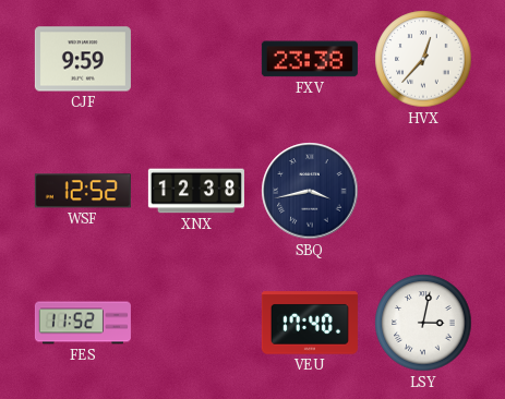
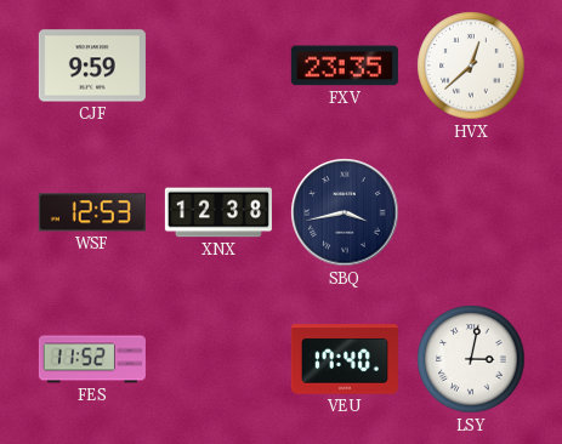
FXV: 23:38 -> 23:35
HVX: 12:37 -> 12:38
WSF: 12:52 -> 12:53
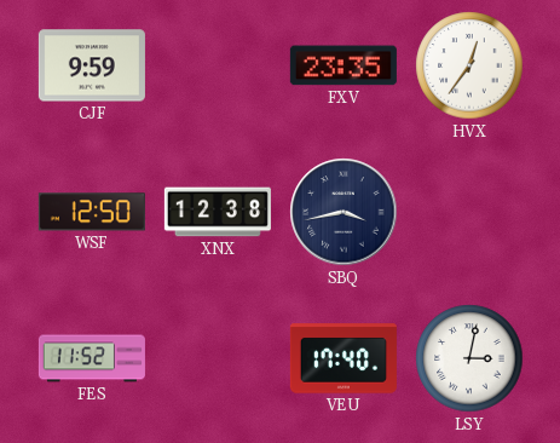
HVX: 12:38 -> 12:36
WSF: 12:53 -> 12:50
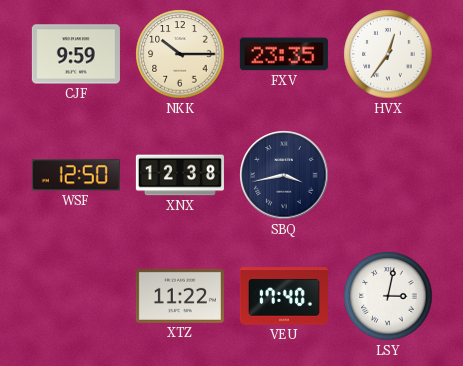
NKK: none -> 10:15
FES: 11:52 -> none
XTZ: none -> 11:22
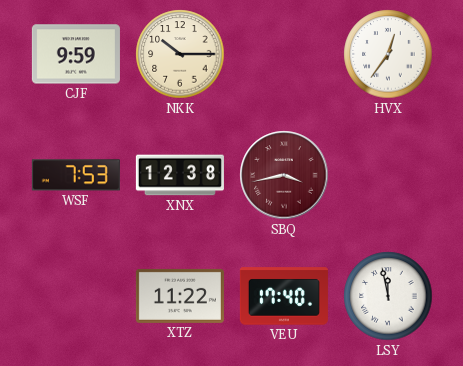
FXV: 23:35 -> none
WSF: 12:50 -> 7:53
SBQ dial: navy -> burgundy
LSY: 3:02 -> 11:58
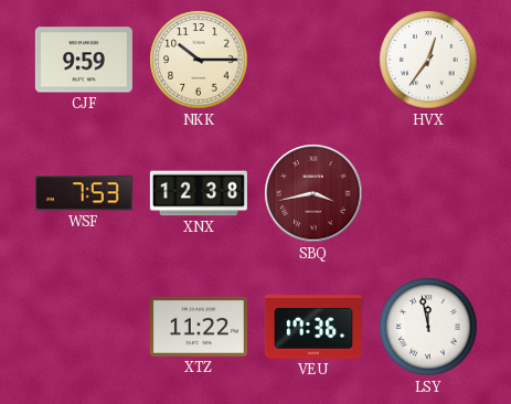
VEU: 17:40 -> 17:36
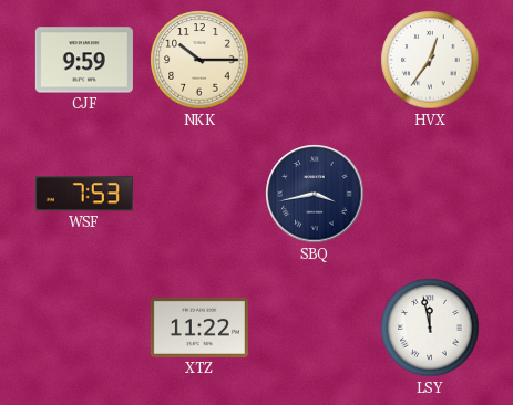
XNX: 12:38 -> none
SBQ dial: burgundy -> navy
VEU: 17:36 -> none
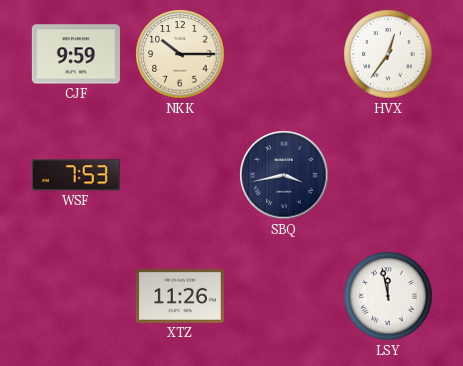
XTZ: 11:22 -> 11:26
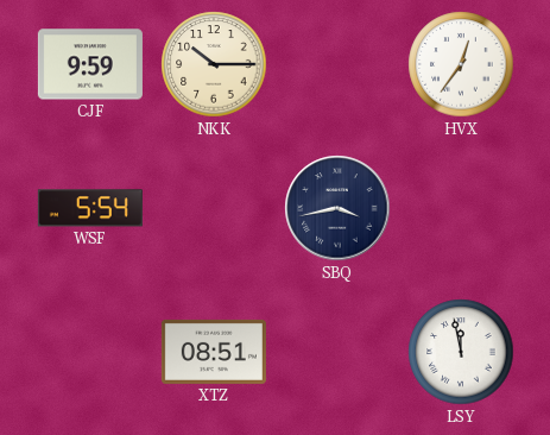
WSF: 7:53 -> 5:54
XTZ: 11:26 -> 08:51
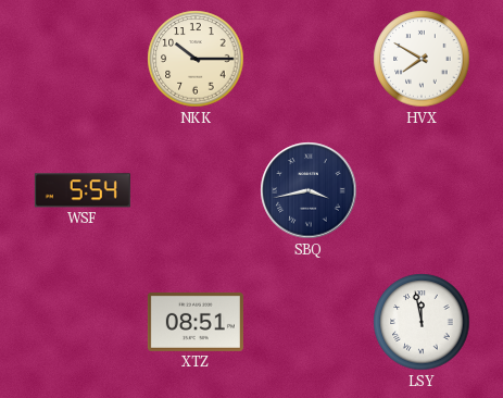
CJF: 9:59 -> none
HVX: 12:36 -> 7:50
